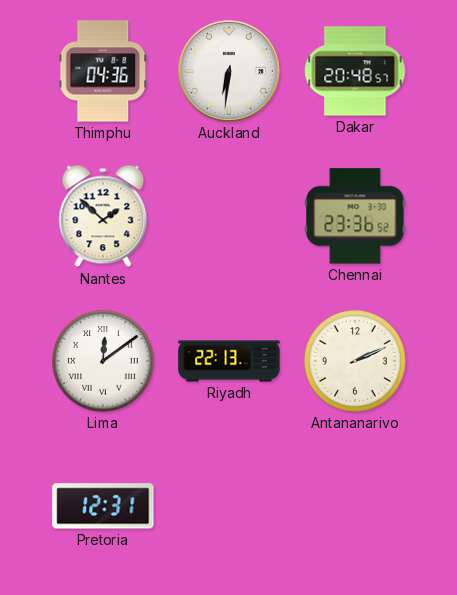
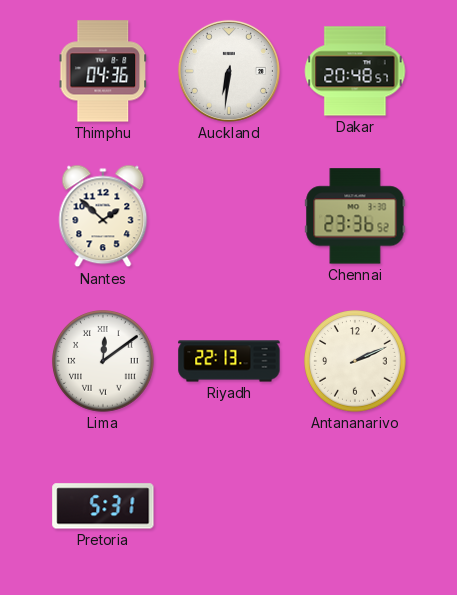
Pretoria: 12:31 -> 5:31
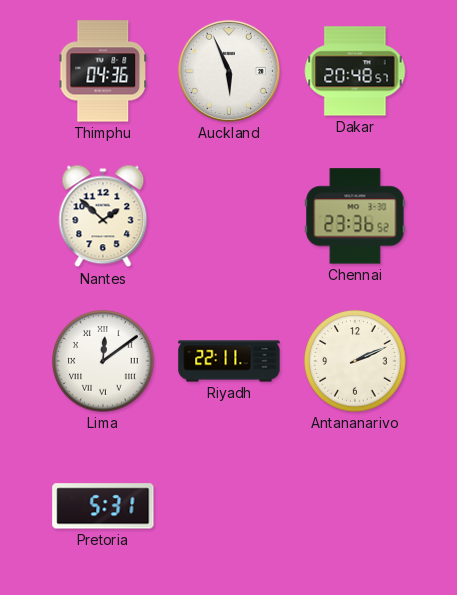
Auckland: 6:31 -> 5:56
Riyadh: 22:13 -> 22:11
